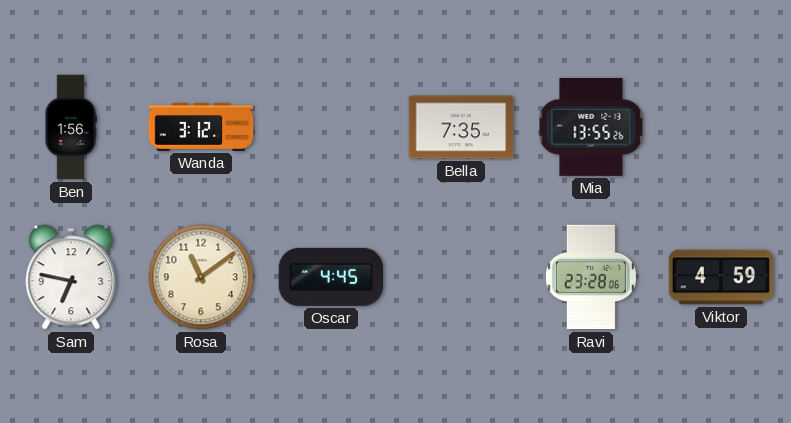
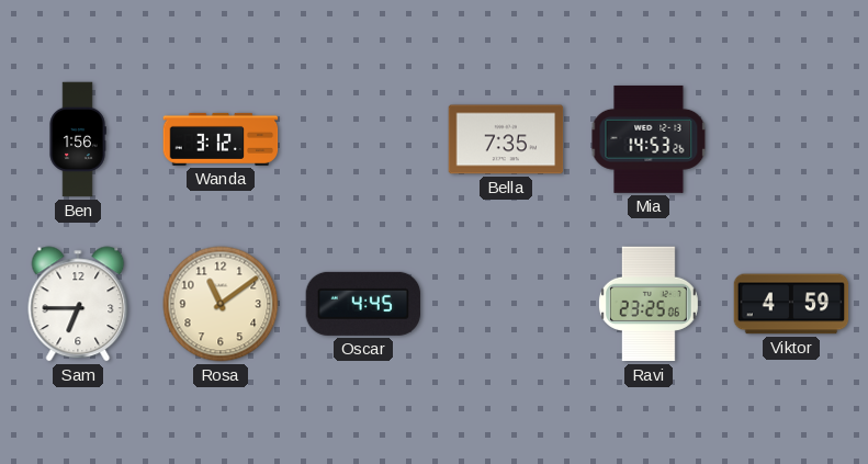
Mia: 13:55 -> 14:53
Sam: 6:47 -> 6:45
Ravi: 23:28 -> 23:25
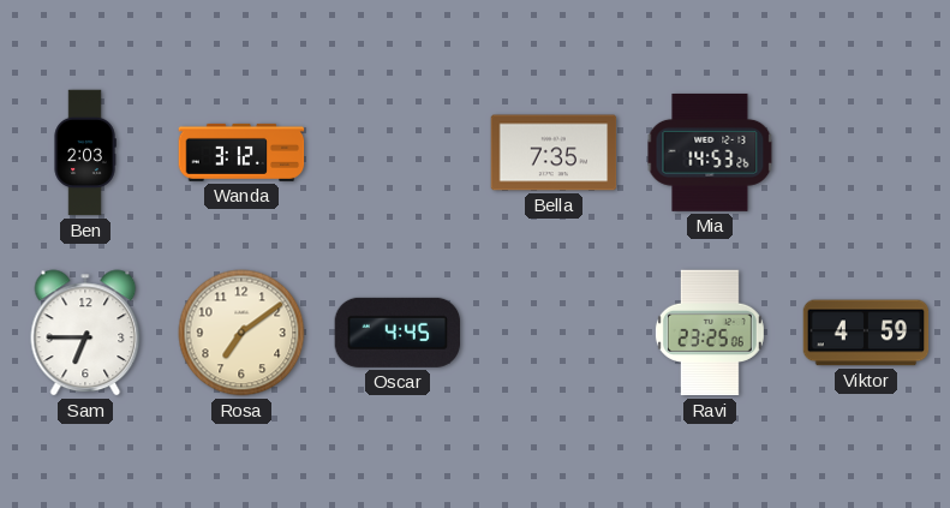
Ben: 1:56 -> 2:03
Rosa: 11:09 -> 7:09
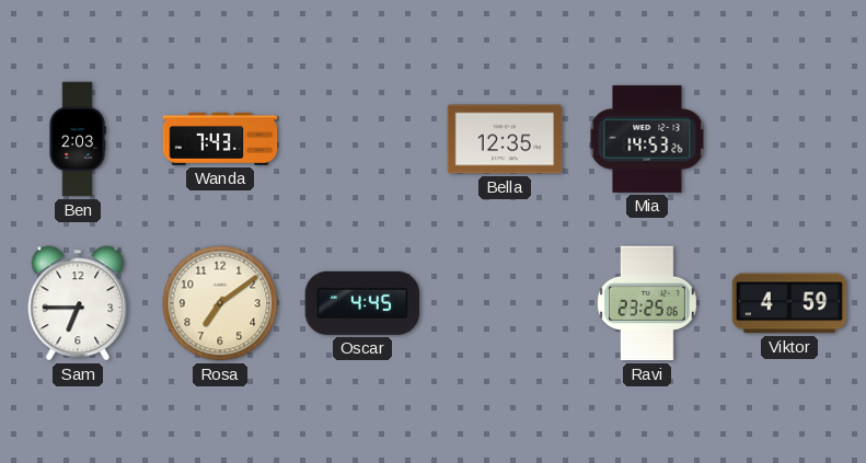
Wanda: 3:12 -> 7:43
Bella: 7:35 -> 12:35
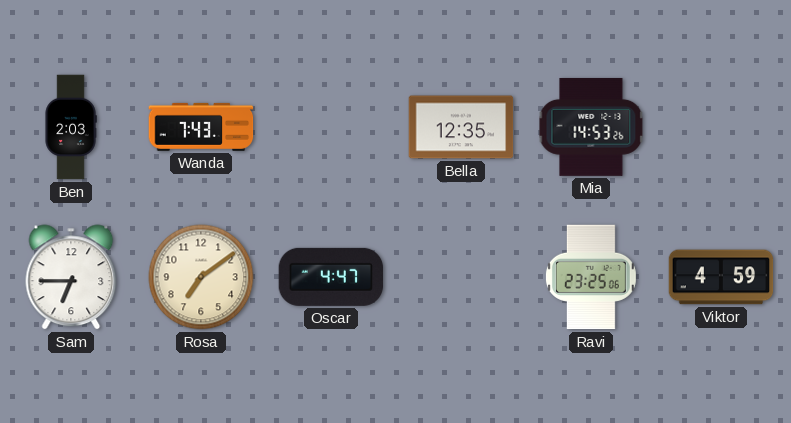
Oscar: 4:45 -> 4:47
